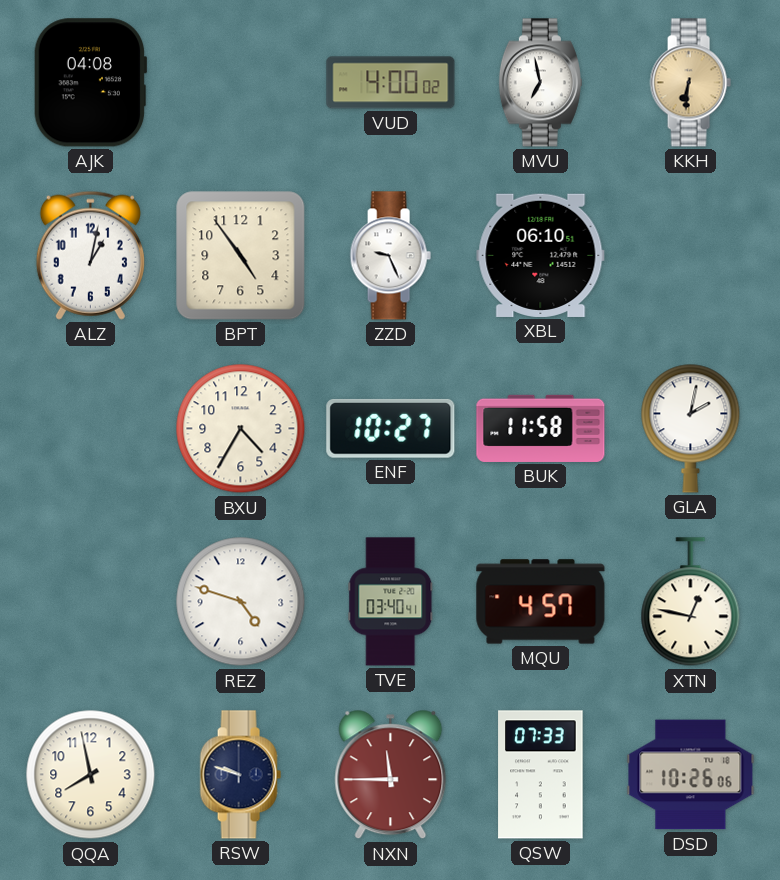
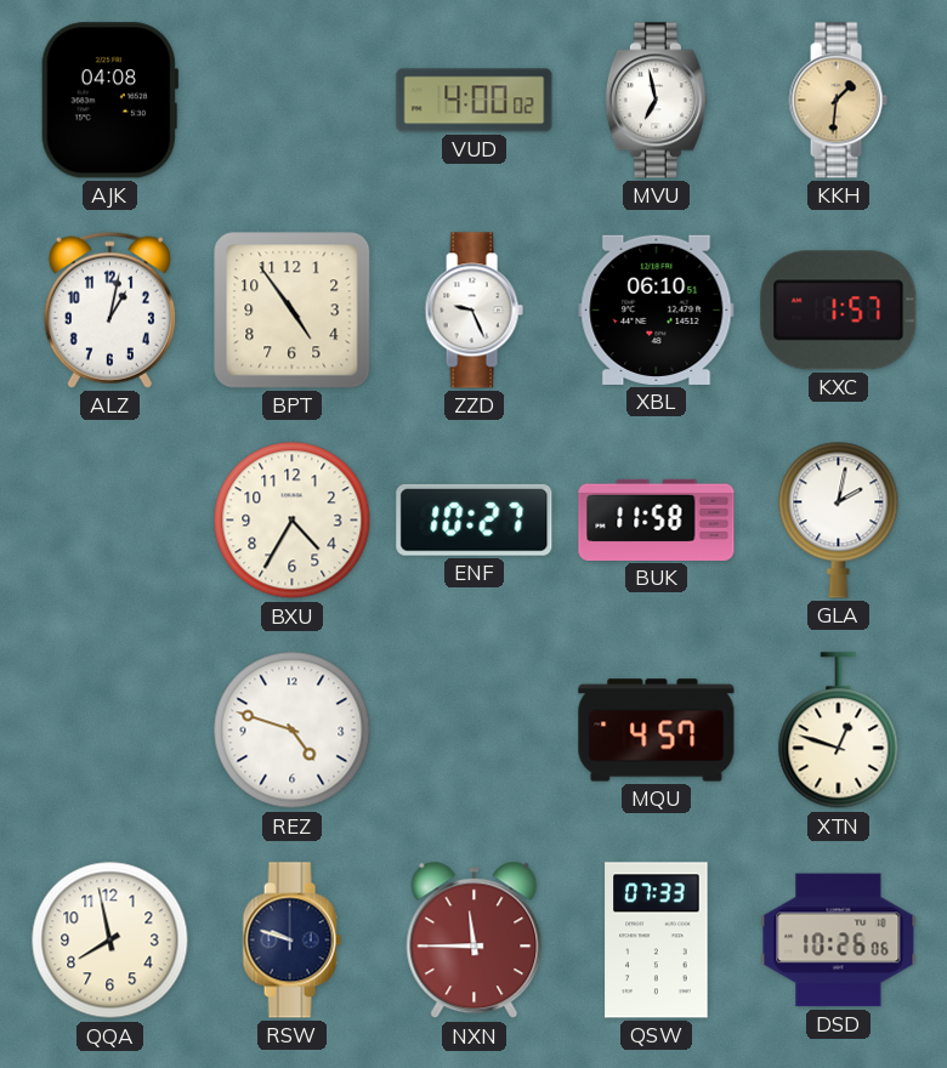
KKH: 6:31 -> 1:31
KXC: none -> 1:57
TVE: 03:40 -> none
XTN: 12:47 -> 12:48
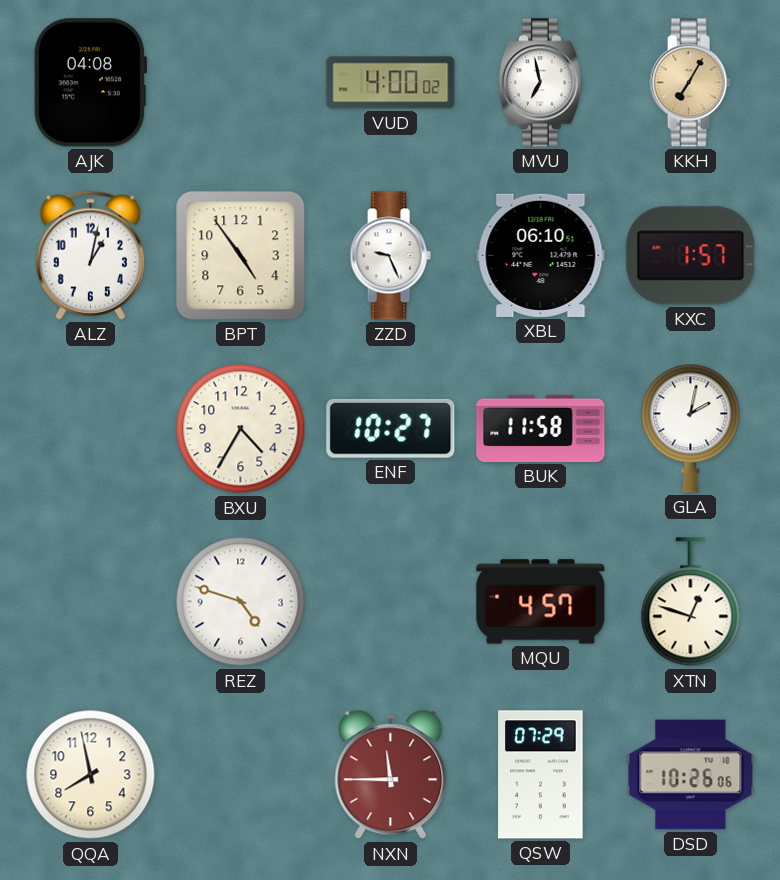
KKH: 1:31 -> 7:05
RSW: 9:48 -> none
QSW: 07:33 -> 07:29
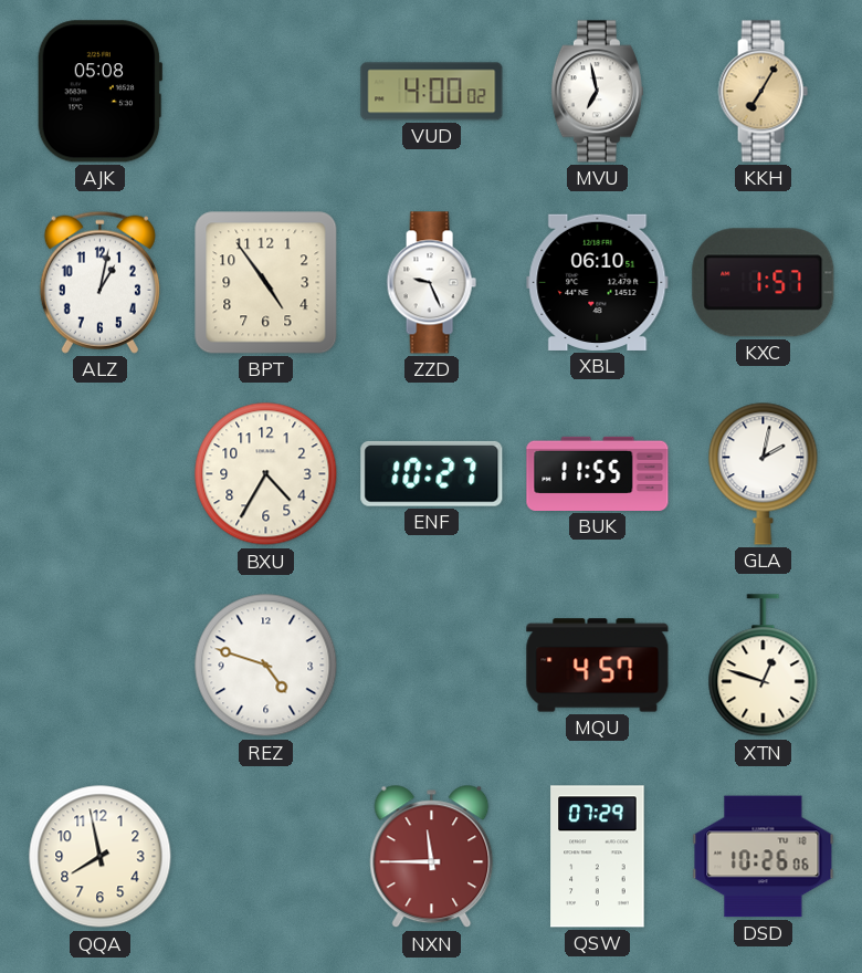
AJK: 04:08 -> 05:08
BUK: 11:58 -> 11:55
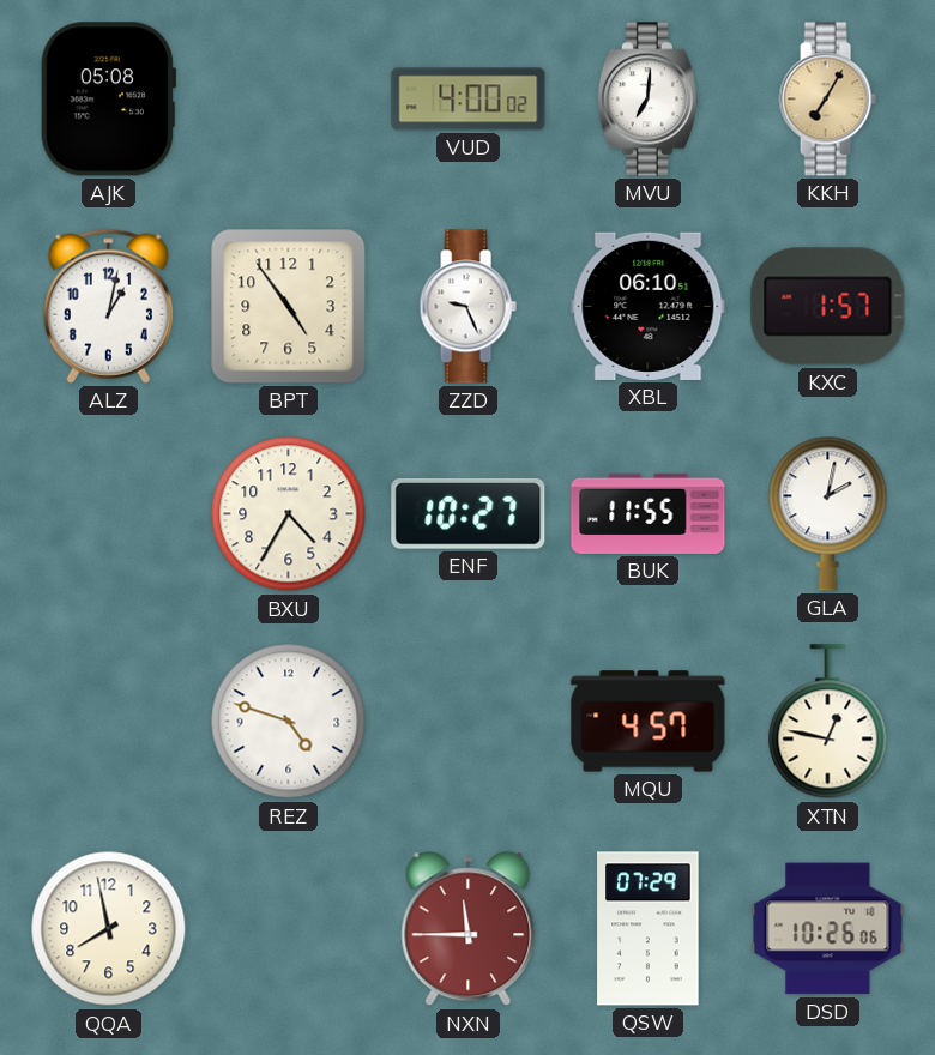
MVU: 6:58 -> 7:01
XTN: 12:48 -> 12:47
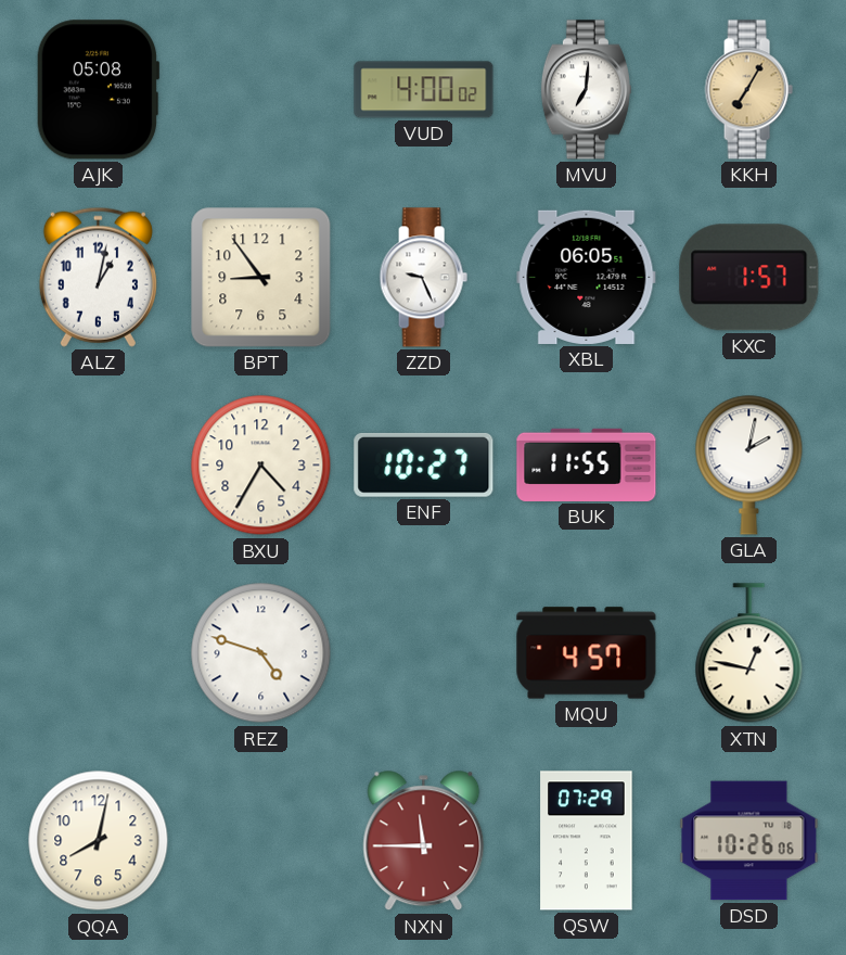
BPT: 4:54 -> 8:54
XBL: 06:10 -> 06:05
QQA: 7:58 -> 8:02
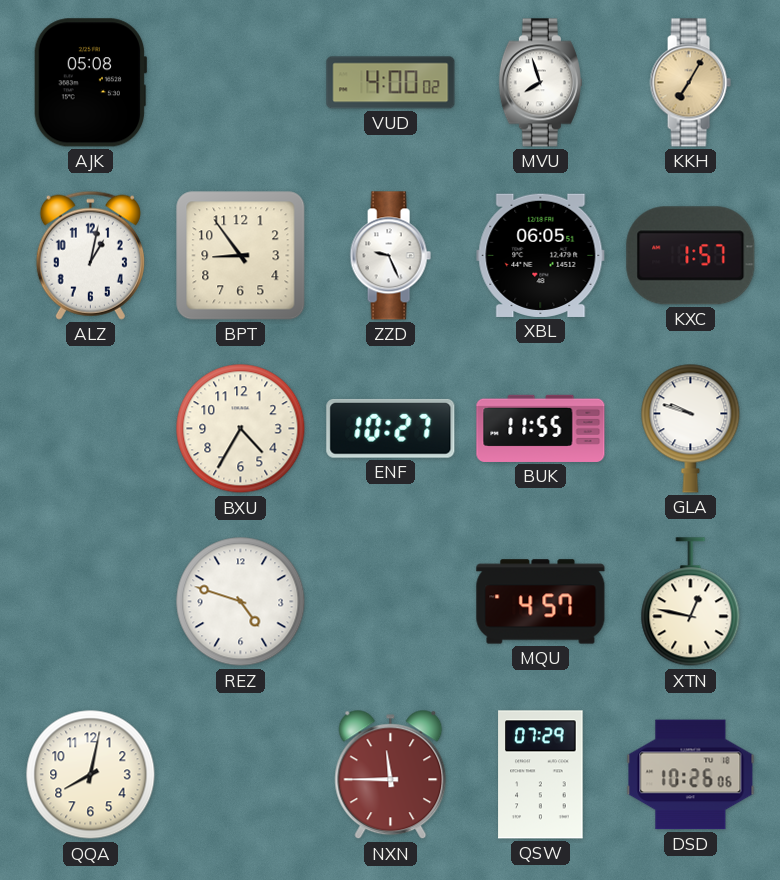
MVU: 7:01 -> 7:57
GLA: 2:02 -> 9:48
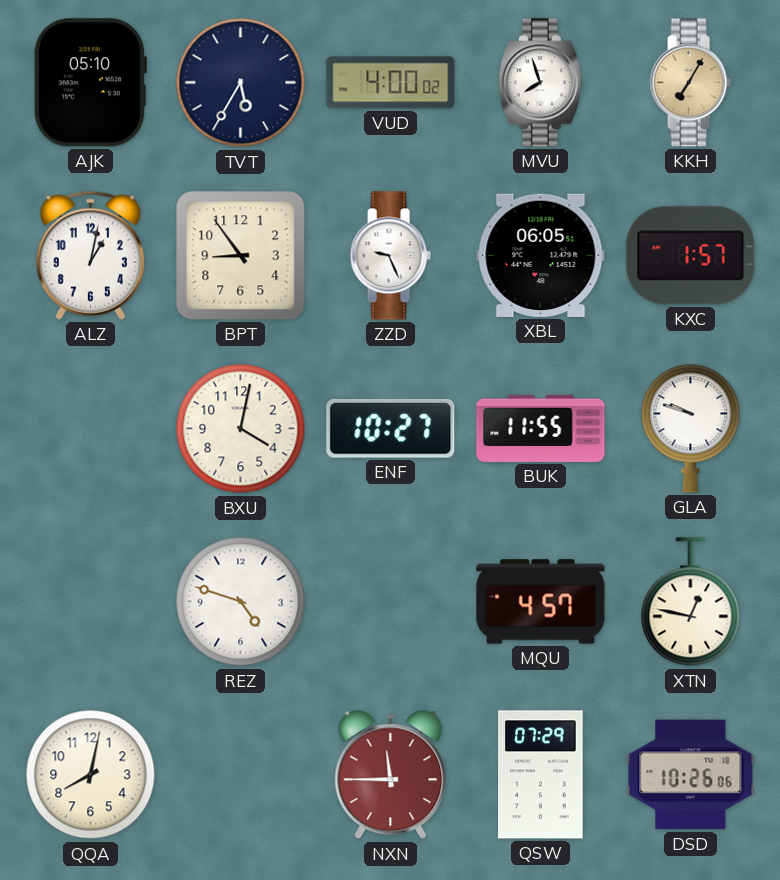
AJK: 05:08 -> 05:10
TVT: none -> 5:35
BXU: 4:35 -> 4:02
